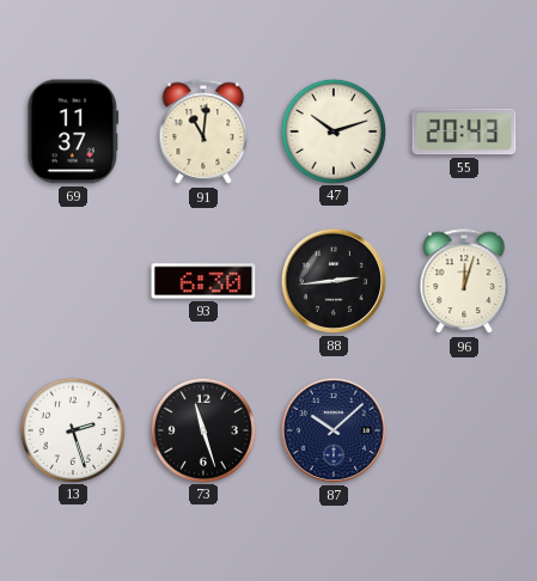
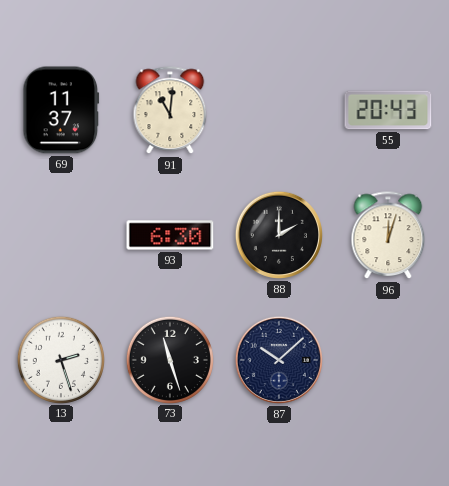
47: 10:12 -> none
88: 2:44 -> 2:00
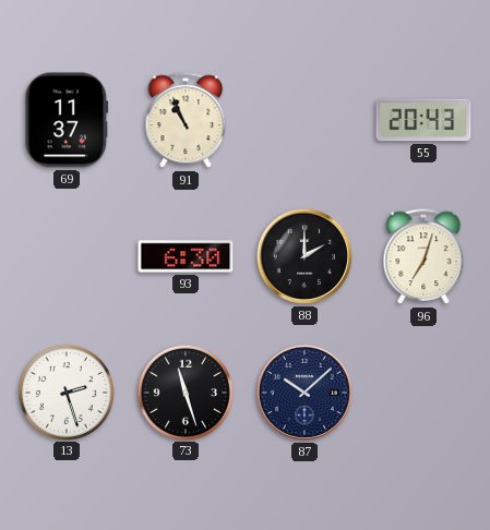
91: 11:01 -> 10:56
96: 12:03 -> 7:03
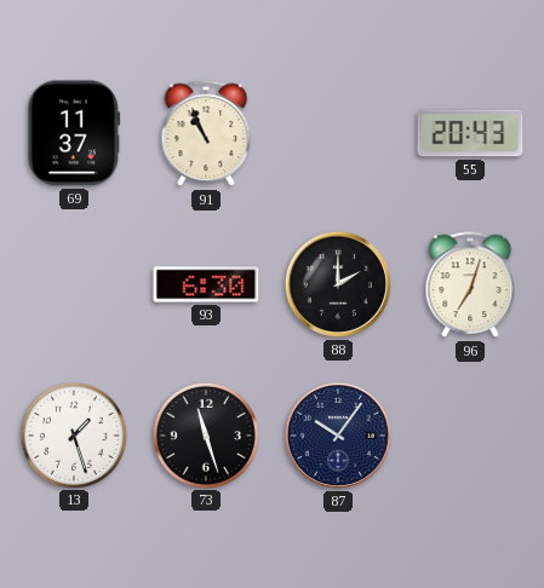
13: 2:27 -> 1:27
87: 10:08 -> 10:06
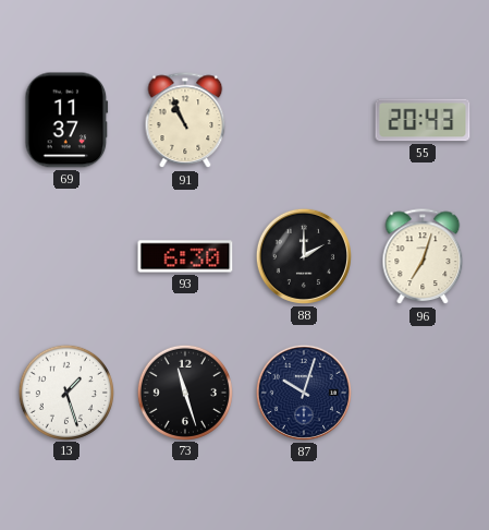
87: 10:06 -> 10:03
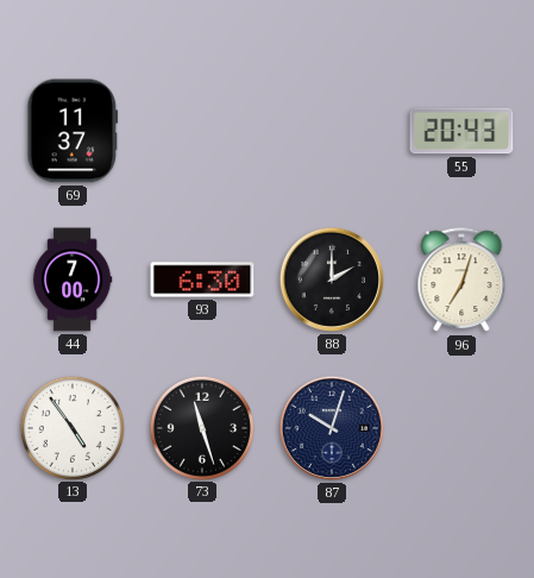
91: 10:56 -> none
44: none -> 7:00
13: 1:27 -> 4:54
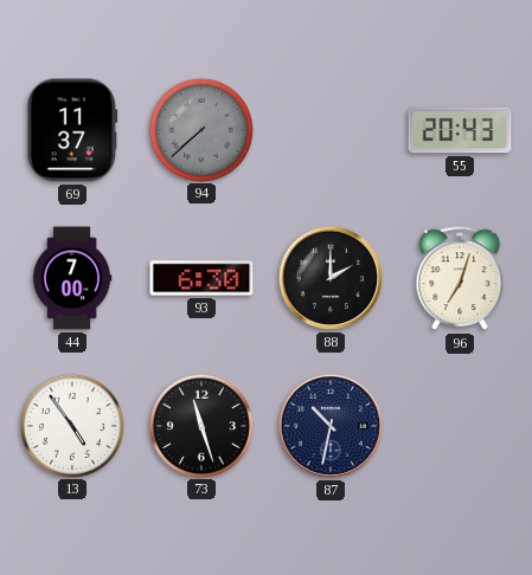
94: none -> 7:38
87: 10:03 -> 10:32
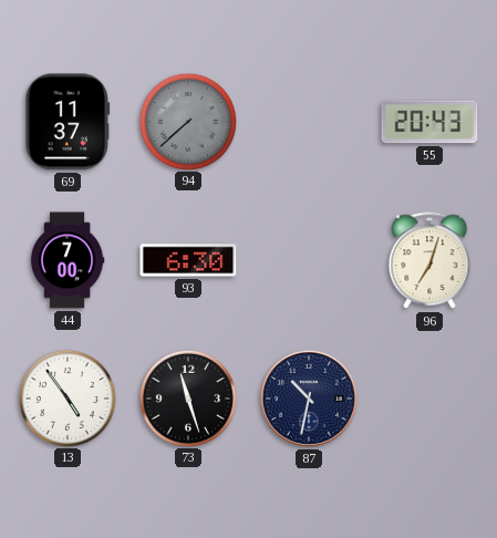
88: 2:00 -> none
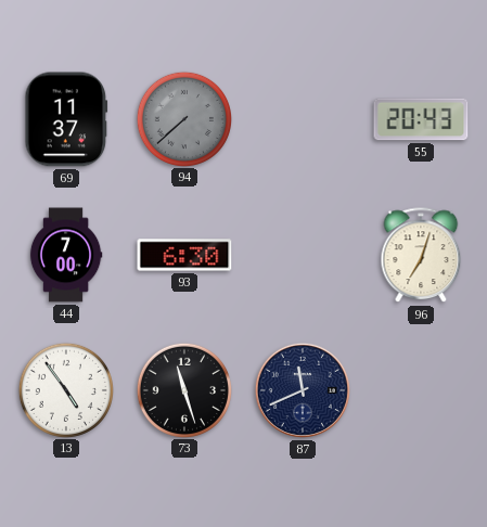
87: 10:32 -> 11:41
